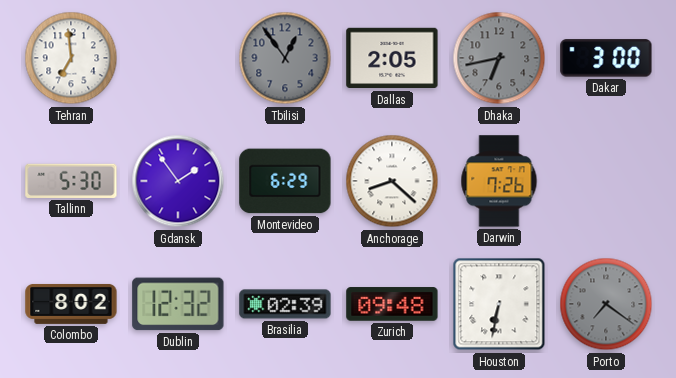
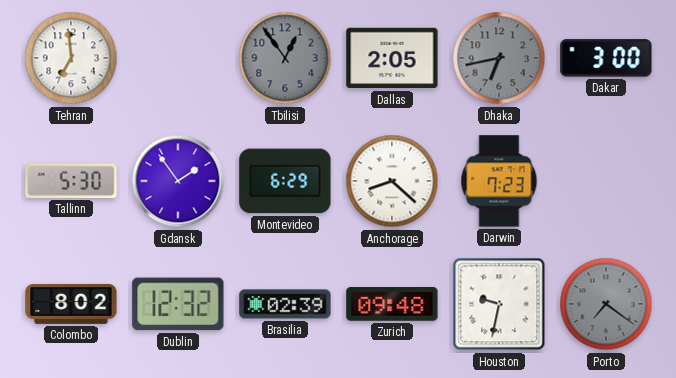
Darwin: 7:26 -> 7:23
Houston: 6:32 -> 9:32
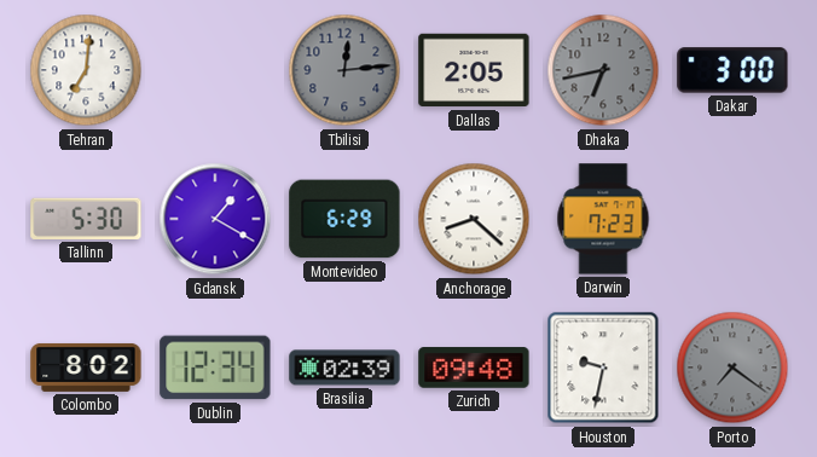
Tehran: 6:59 -> 7:01
Tbilisi: 12:54 -> 12:14
Gdansk: 1:54 -> 1:20
Dublin: 12:32 -> 12:34
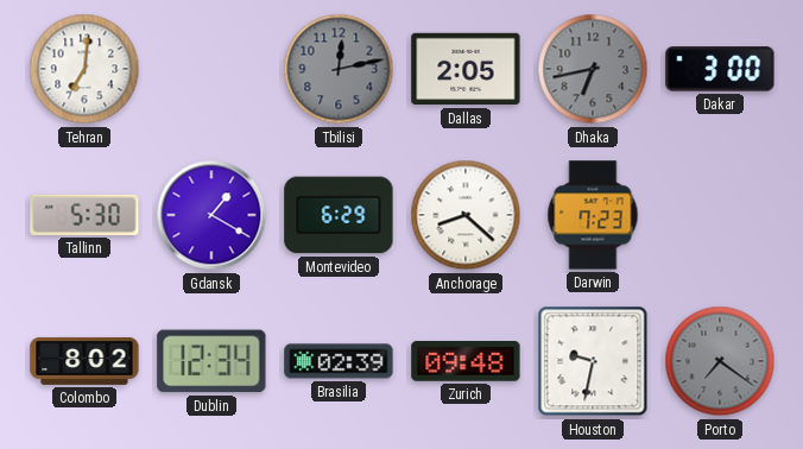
Tbilisi: 12:14 -> 12:13
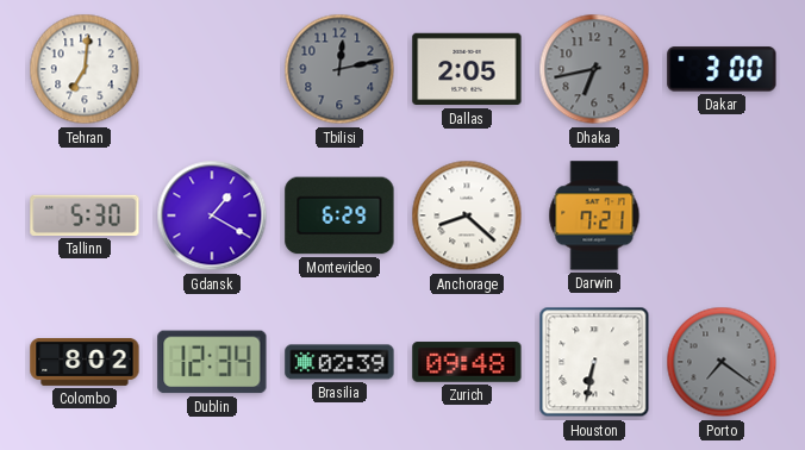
Darwin: 7:23 -> 7:21
Houston: 9:32 -> 6:32
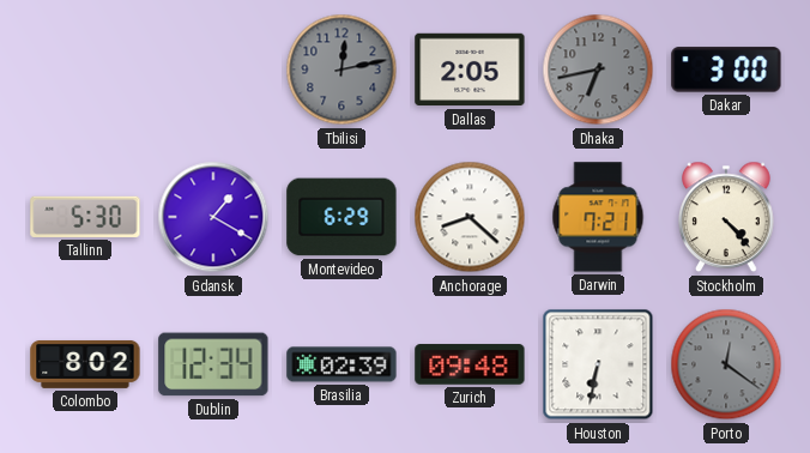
Tehran: 7:01 -> none
Stockholm: none -> 4:23
Porto: 7:21 -> 12:21
